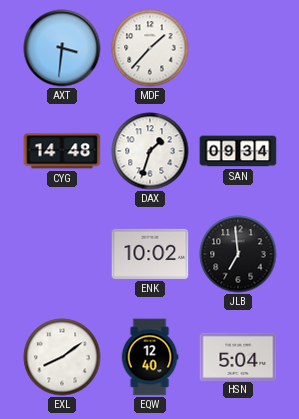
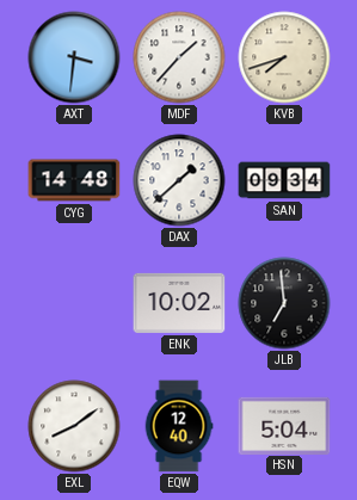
KVB: none -> 7:42
DAX: 1:33 -> 1:38
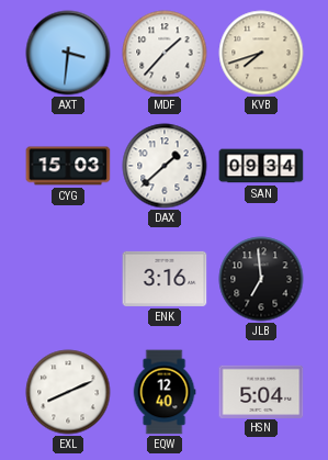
CYG: 14:48 -> 15:03
ENK: 10:02 -> 3:16
EXL: 8:09 -> 8:11
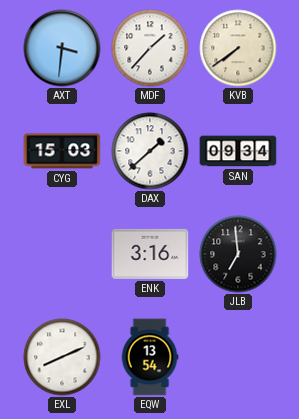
KVB: 7:42 -> 7:39
EQW: 12:40 -> 13:54
HSN: 5:04 -> none
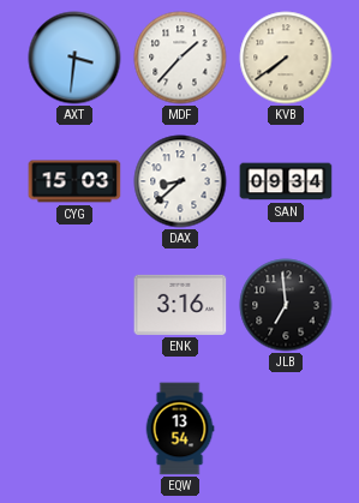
DAX: 1:38 -> 8:38
EXL: 8:11 -> none
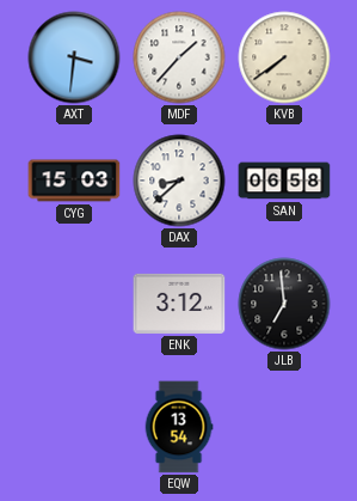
SAN: 09:34 -> 06:58
ENK: 3:16 -> 3:12
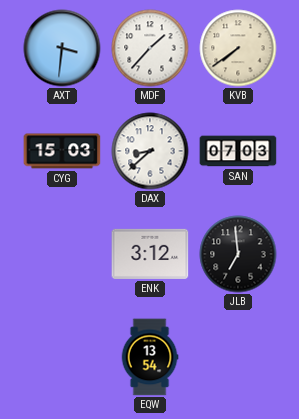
SAN: 06:58 -> 07:03
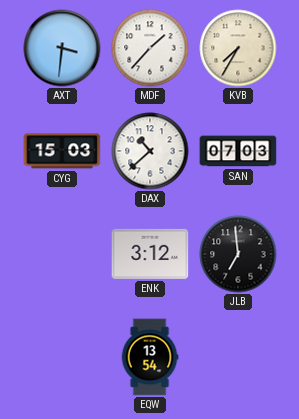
KVB: 7:39 -> 7:35
DAX: 8:38 -> 10:38
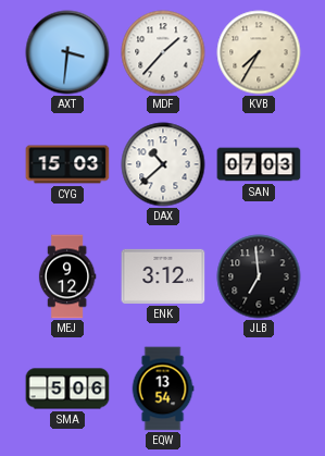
MEJ: none -> 9:12
SMA: none -> 5:06
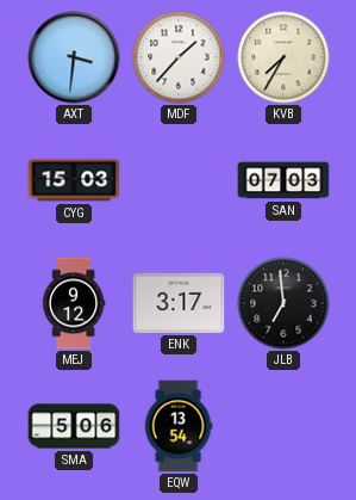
DAX: 10:38 -> none
ENK: 3:12 -> 3:17
